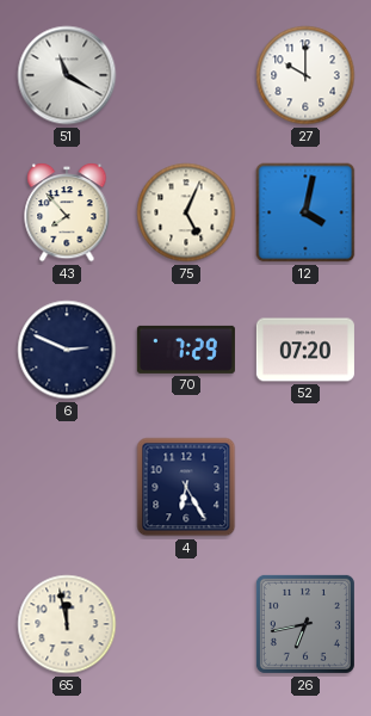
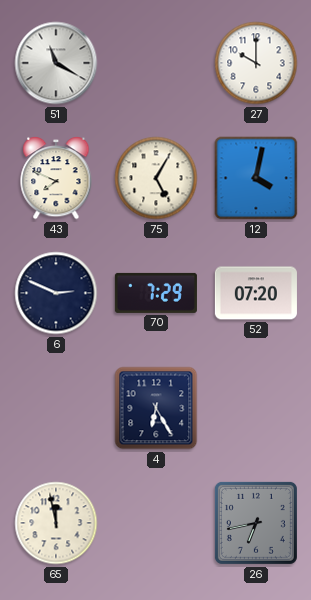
43: 7:53 -> 7:49
75: 5:04 -> 5:05
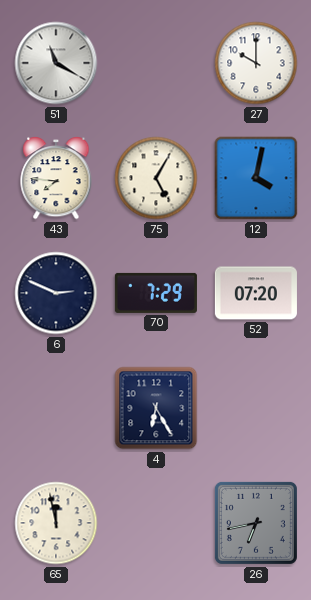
43: 7:49 -> 7:46
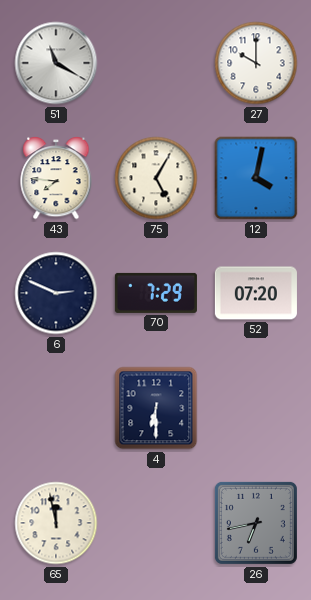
4: 6:25 -> 6:30
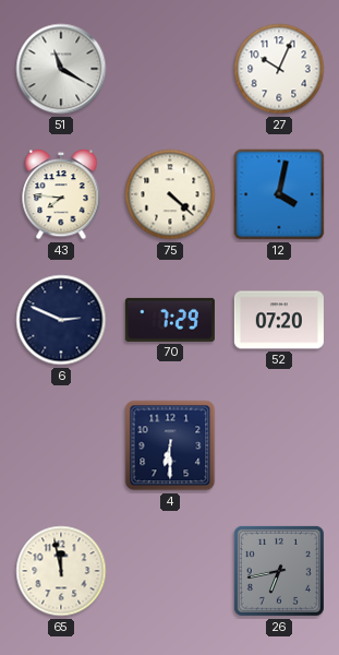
27: 10:00 -> 10:04
75: 5:05 -> 4:22
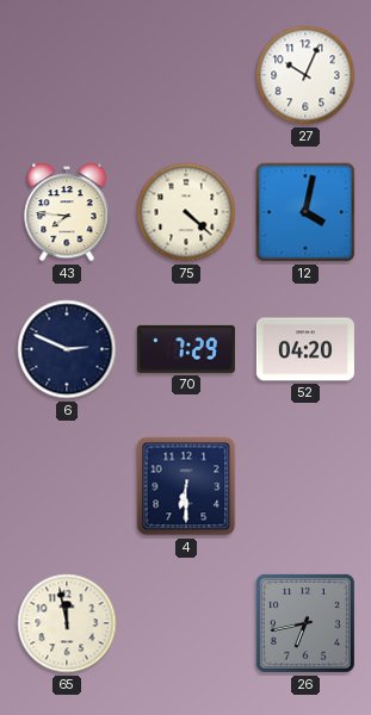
51: 11:20 -> none
52: 07:20 -> 04:20
